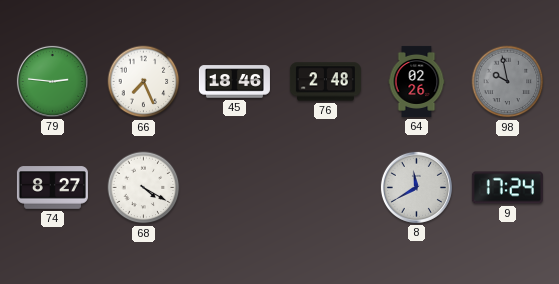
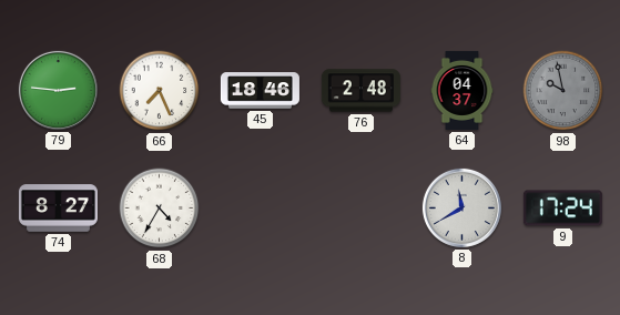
64: 02:26 -> 04:37
68: 4:20 -> 4:35
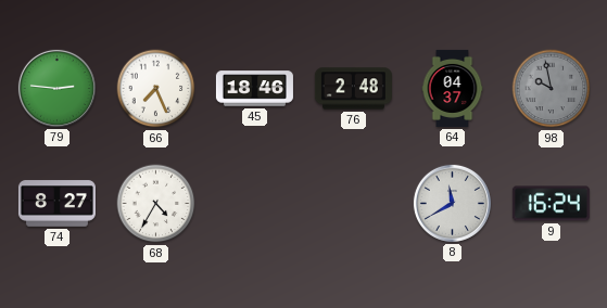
9: 17:24 -> 16:24
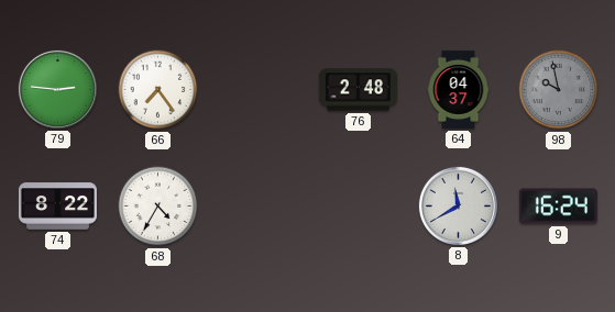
66: 7:26 -> 7:24
45: 18:46 -> none
74: 8:27 -> 8:22
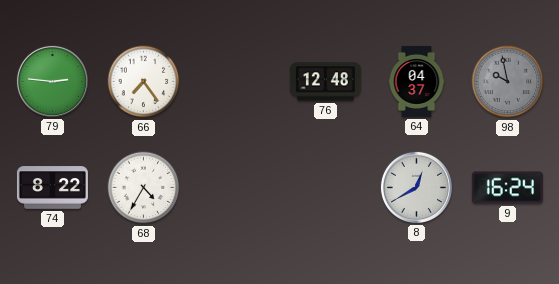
76: 2:48 -> 12:48
8: 11:40 -> 12:40
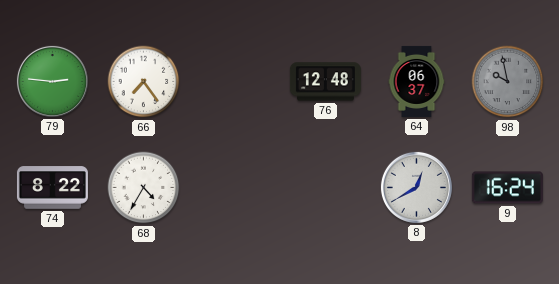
64: 04:37 -> 06:37
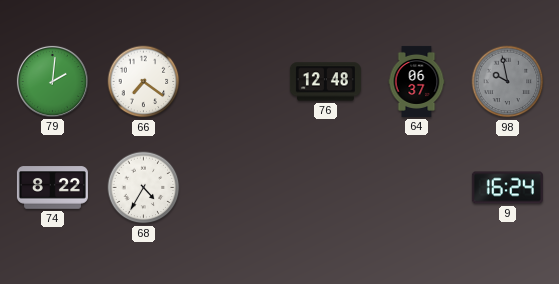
79: 2:46 -> 2:01
66: 7:24 -> 7:21
8: 12:40 -> none
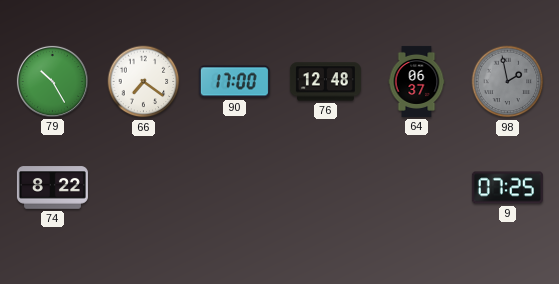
79: 2:01 -> 10:25
90: none -> 17:00
98: 9:58 -> 1:58
68: 4:35 -> none
9: 16:24 -> 07:25
